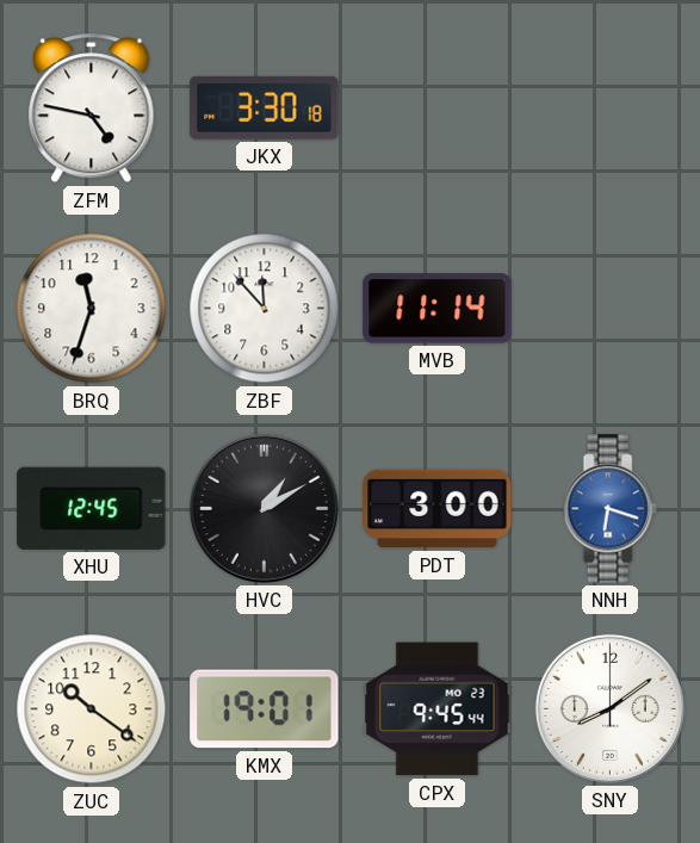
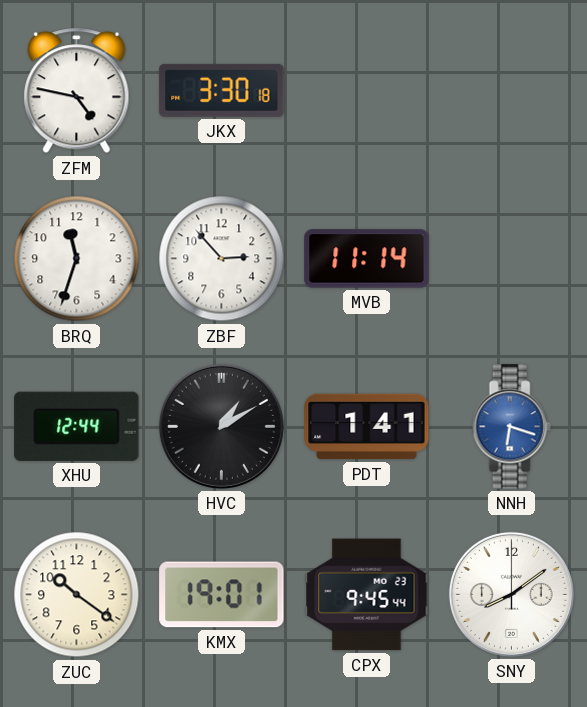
ZBF: 11:53 -> 2:53
XHU: 12:45 -> 12:44
PDT: 3:00 -> 1:41
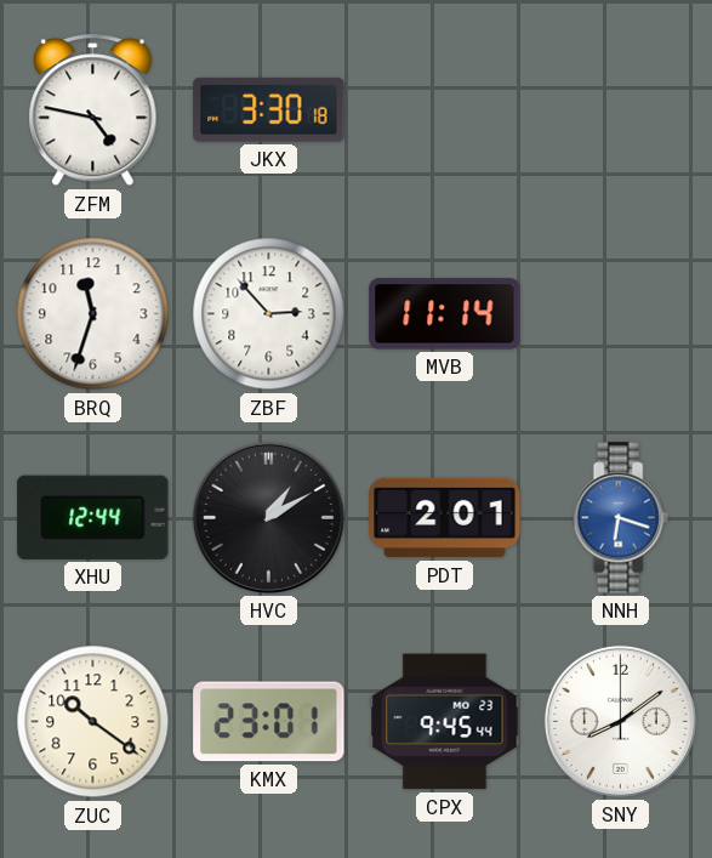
PDT: 1:41 -> 2:01
KMX: 19:01 -> 23:01
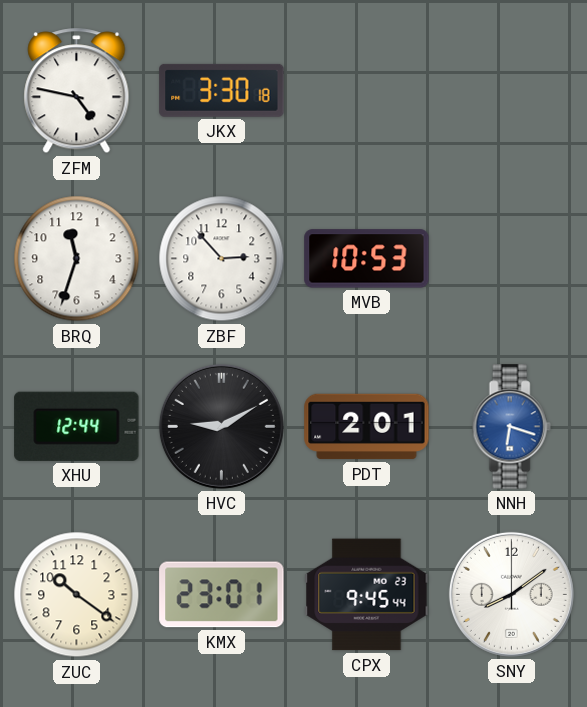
MVB: 11:14 -> 10:53
HVC: 1:10 -> 9:10
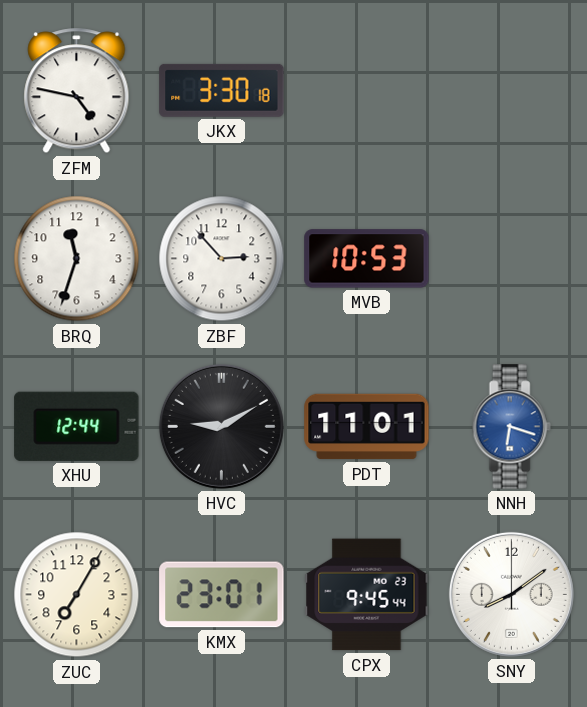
PDT: 2:01 -> 11:01
ZUC: 10:21 -> 7:05
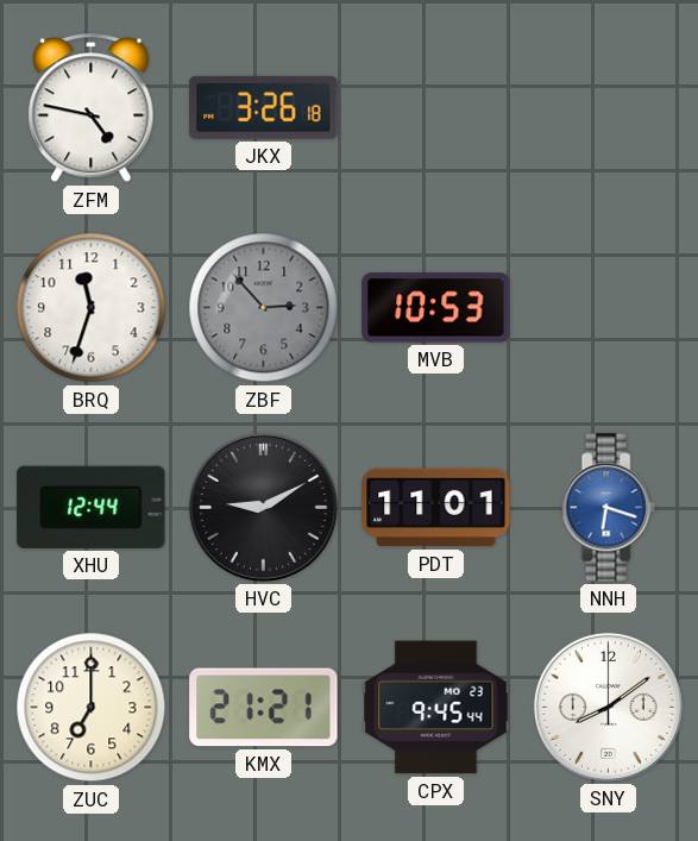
JKX: 3:30 -> 3:26
ZBF dial: white -> grey
ZUC: 7:05 -> 7:00
KMX: 23:01 -> 21:21
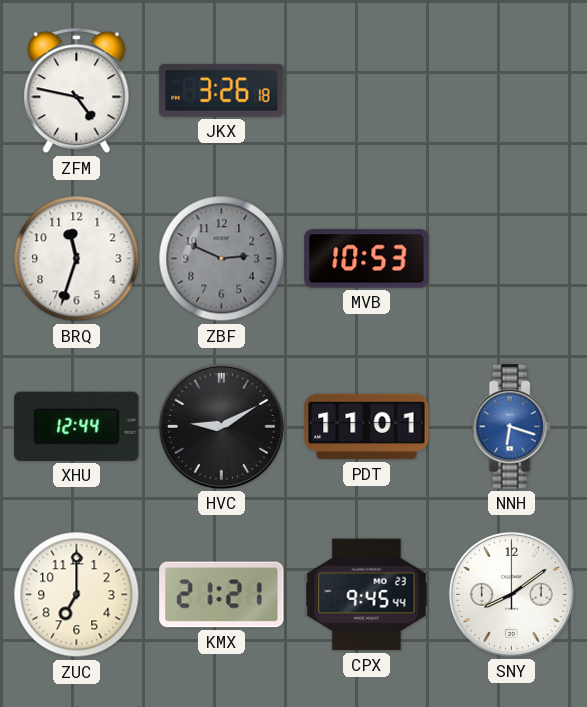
ZBF: 2:53 -> 2:49
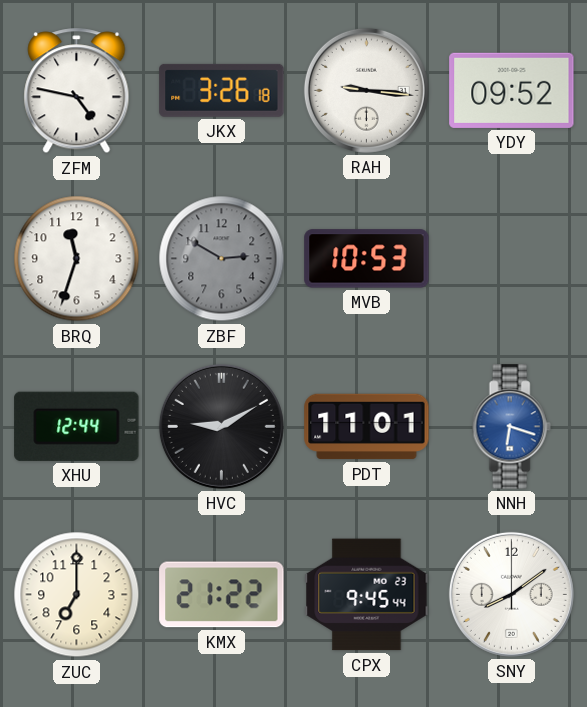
RAH: none -> 9:16
YDY: none -> 09:52
ZBF: 2:49 -> 2:50
KMX: 21:21 -> 21:22
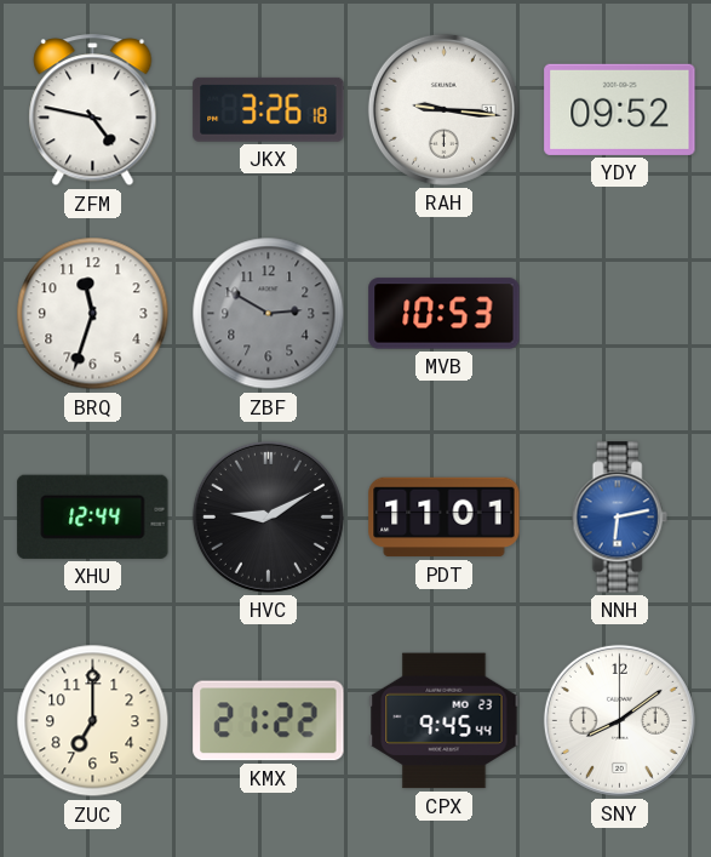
NNH: 6:18 -> 6:13
